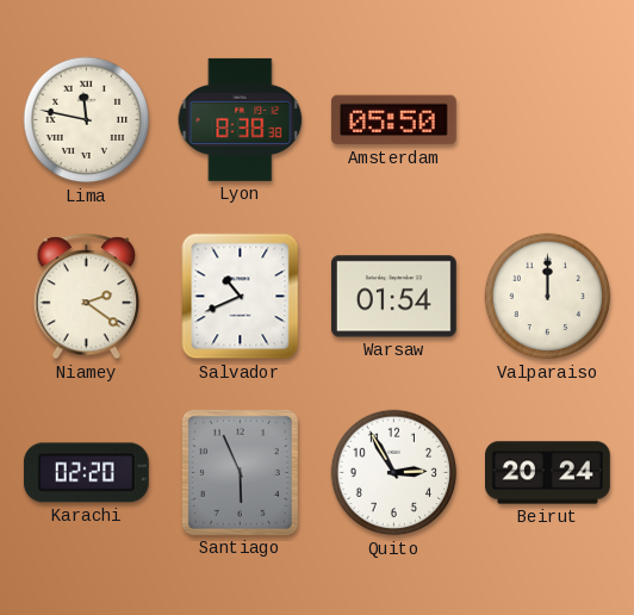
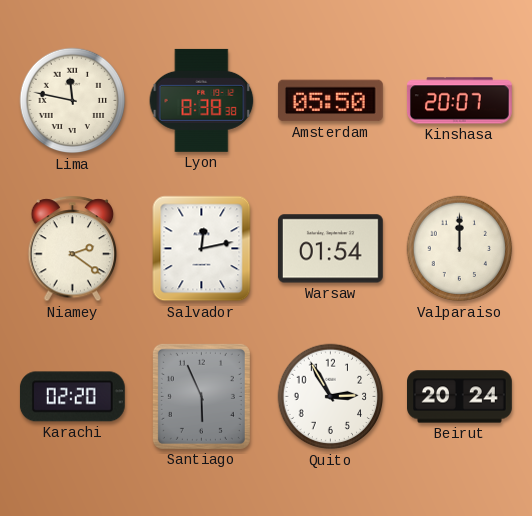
Kinshasa: none -> 20:07
Salvador: 10:41 -> 12:13
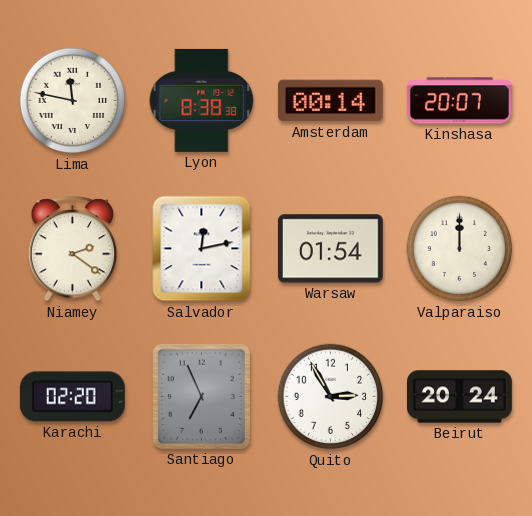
Amsterdam: 05:50 -> 00:14
Santiago: 5:56 -> 6:56
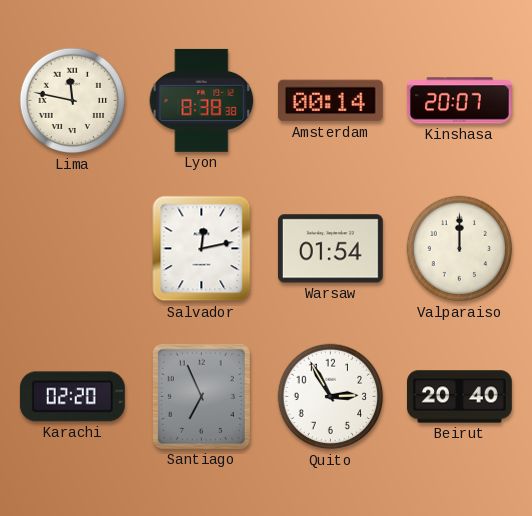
Niamey: 2:21 -> none
Beirut: 20:24 -> 20:40
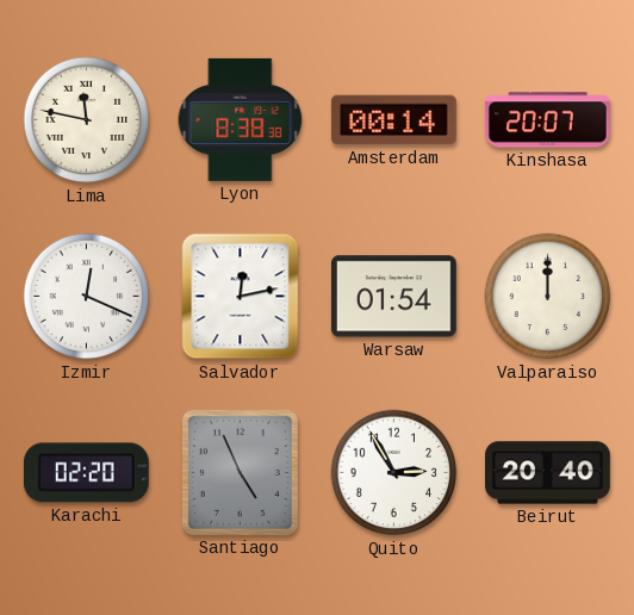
Izmir: none -> 12:19
Santiago: 6:56 -> 4:56
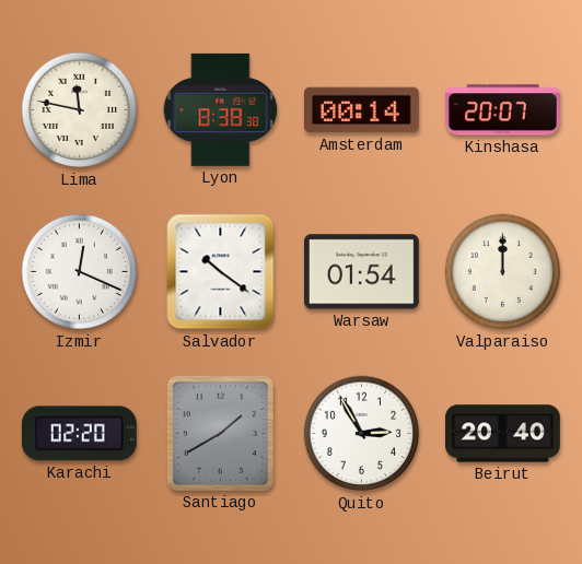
Salvador: 12:13 -> 10:21
Santiago: 4:56 -> 1:40
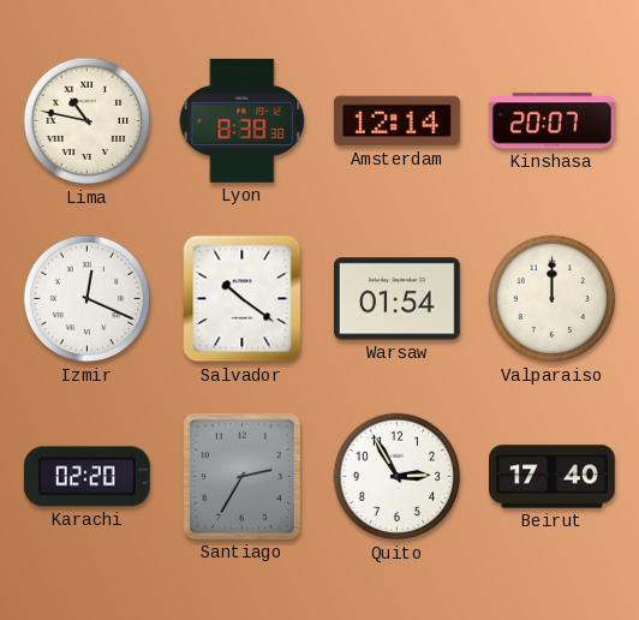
Lima: 11:47 -> 10:47
Amsterdam: 00:14 -> 12:14
Santiago: 1:40 -> 2:35
Beirut: 20:40 -> 17:40
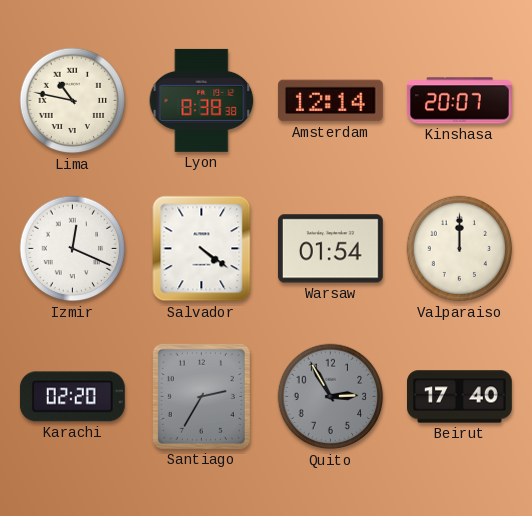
Salvador: 10:21 -> 4:21
Quito dial: white -> grey
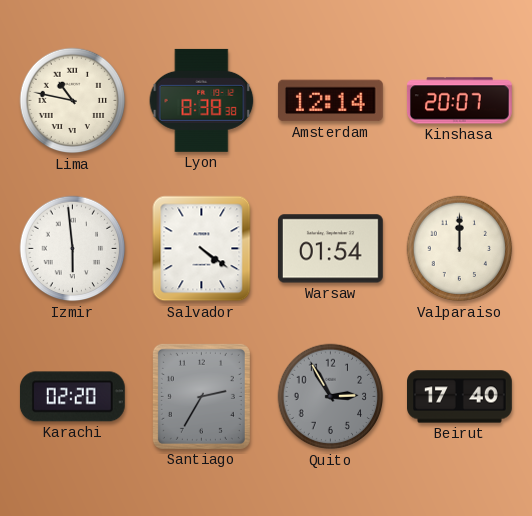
Izmir: 12:19 -> 5:59
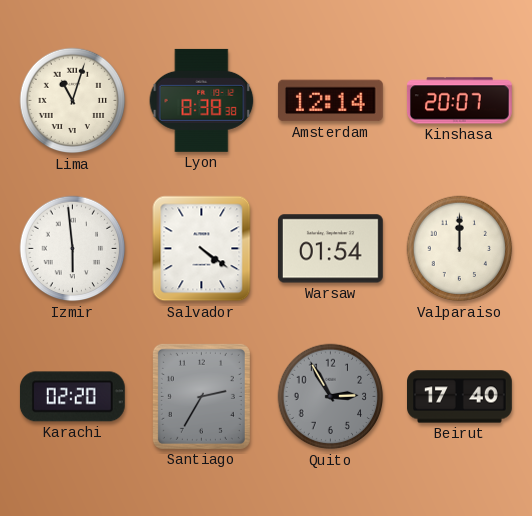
Lima: 10:47 -> 11:03
